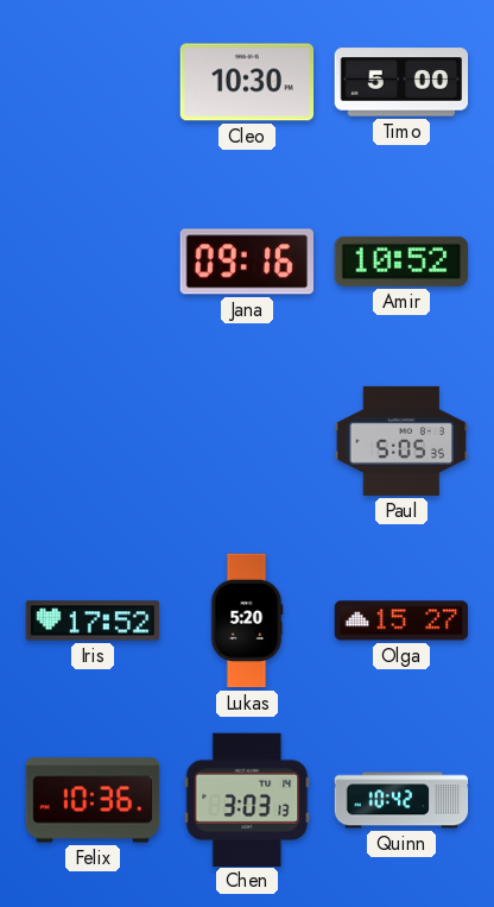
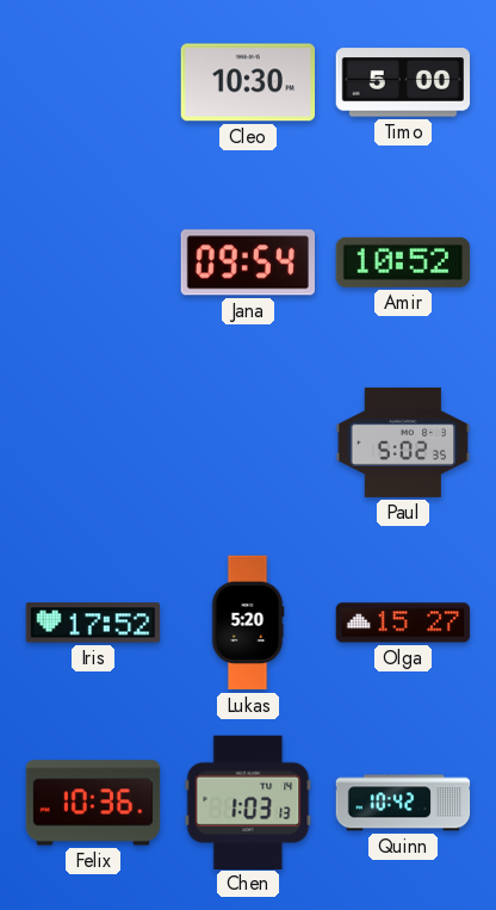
Jana: 09:16 -> 09:54
Paul: 5:05 -> 5:02
Chen: 3:03 -> 1:03
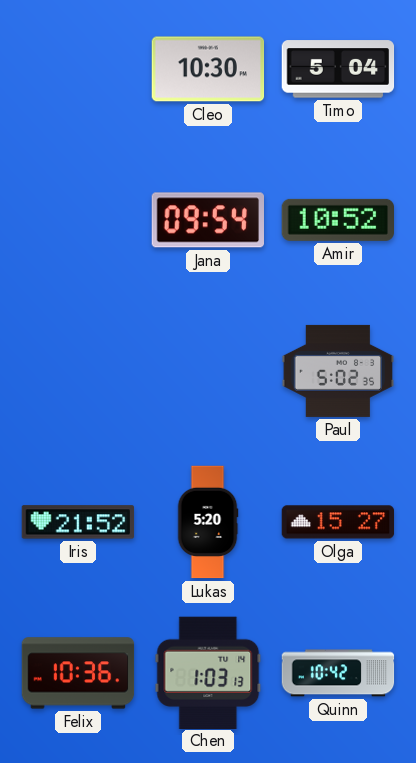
Timo: 5:00 -> 5:04
Iris: 17:52 -> 21:52
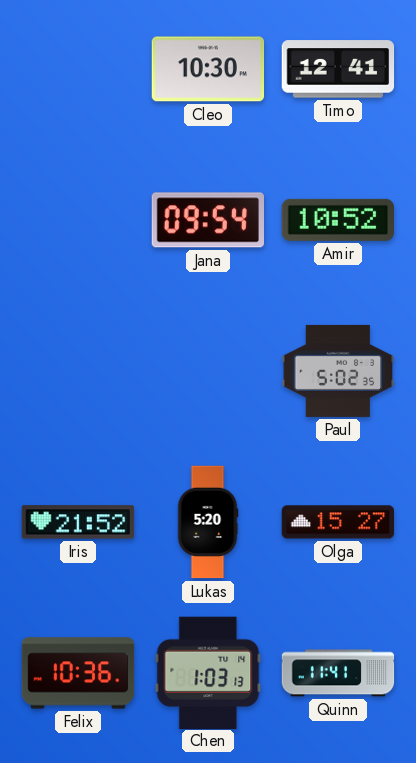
Timo: 5:04 -> 12:41
Quinn: 10:42 -> 11:41
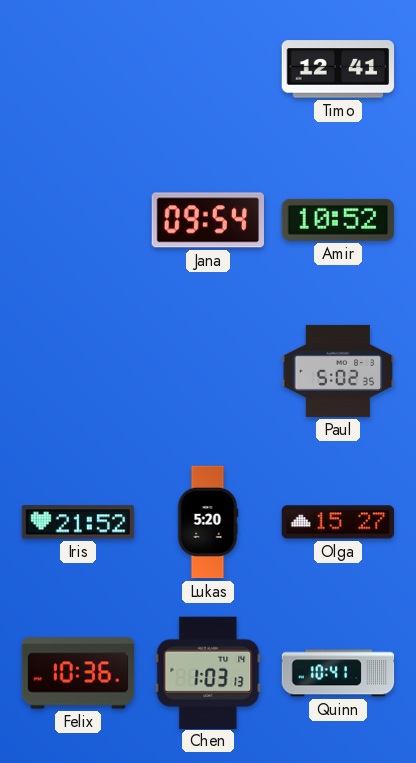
Cleo: 10:30 -> none
Quinn: 11:41 -> 10:41
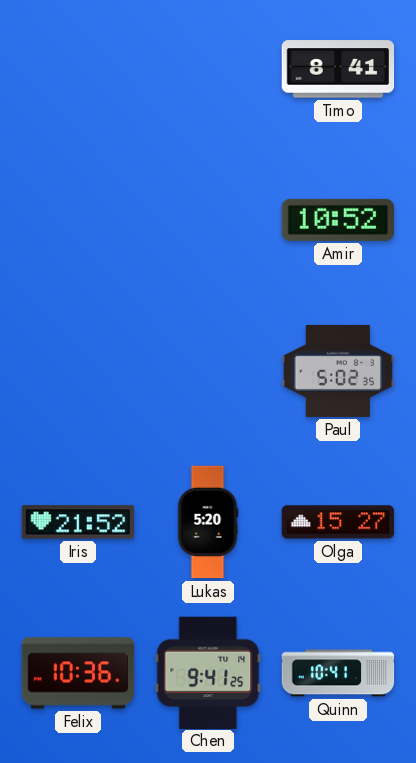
Timo: 12:41 -> 8:41
Jana: 09:54 -> none
Chen: 1:03 -> 9:41
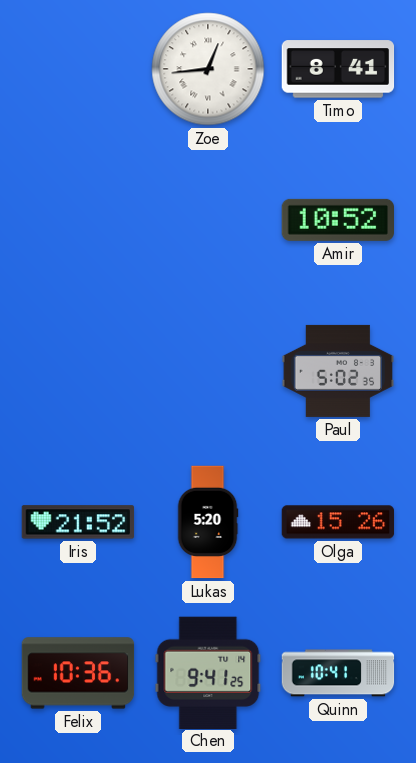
Zoe: none -> 12:44
Olga: 15:27 -> 15:26
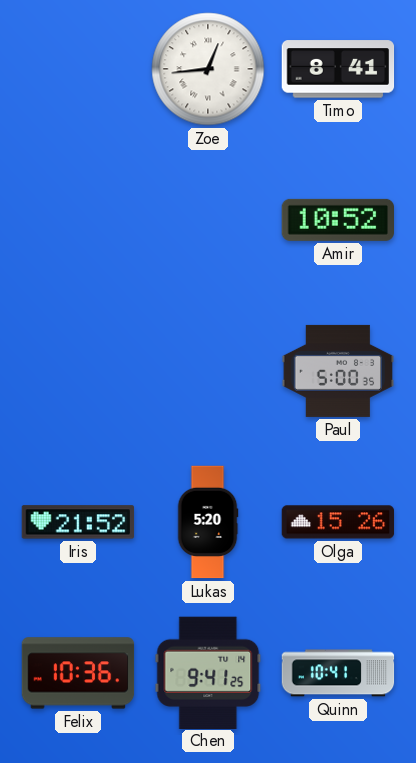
Paul: 5:02 -> 5:00
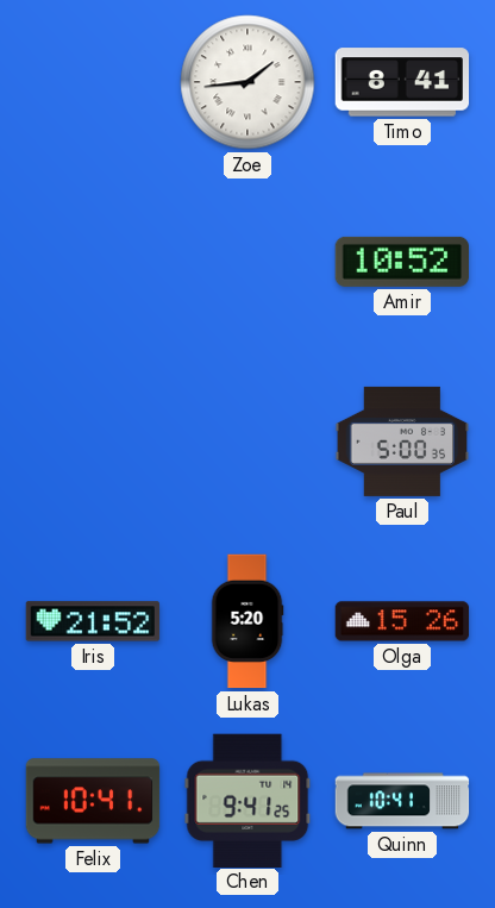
Zoe: 12:44 -> 1:44
Felix: 10:36 -> 10:41
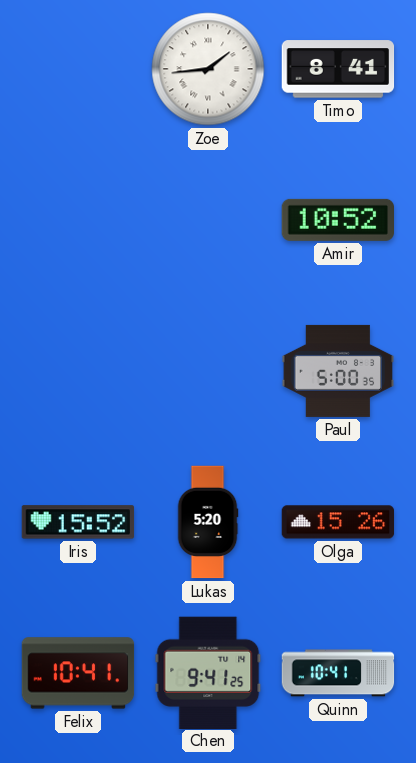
Iris: 21:52 -> 15:52
